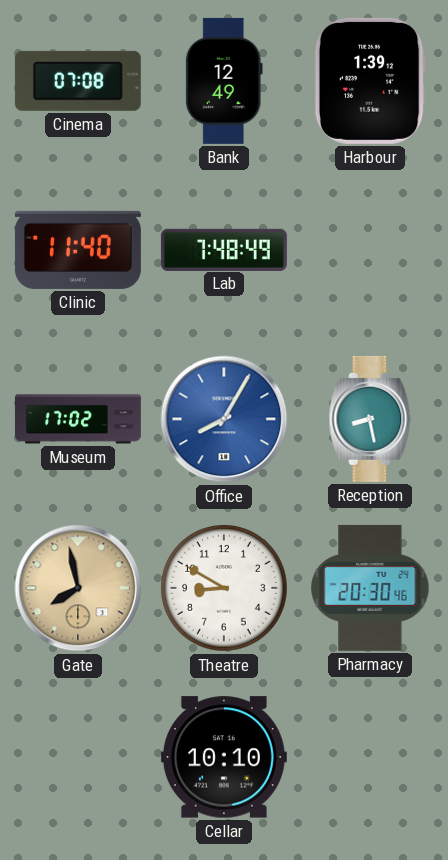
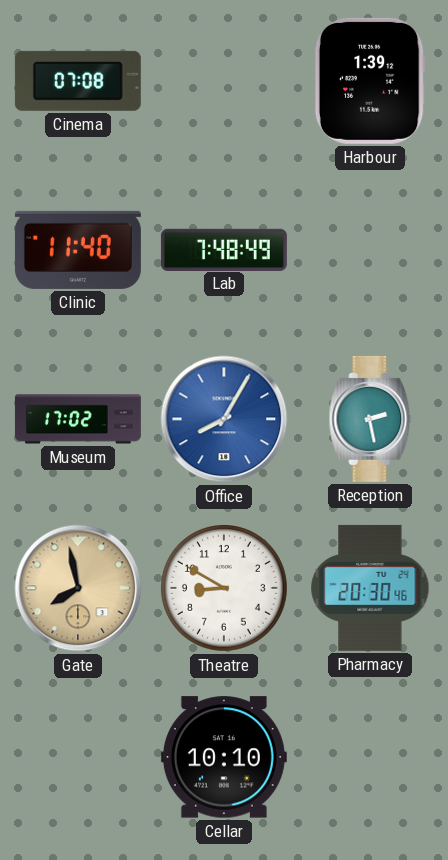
Bank: 12:49 -> none
Reception: 8:28 -> 2:28
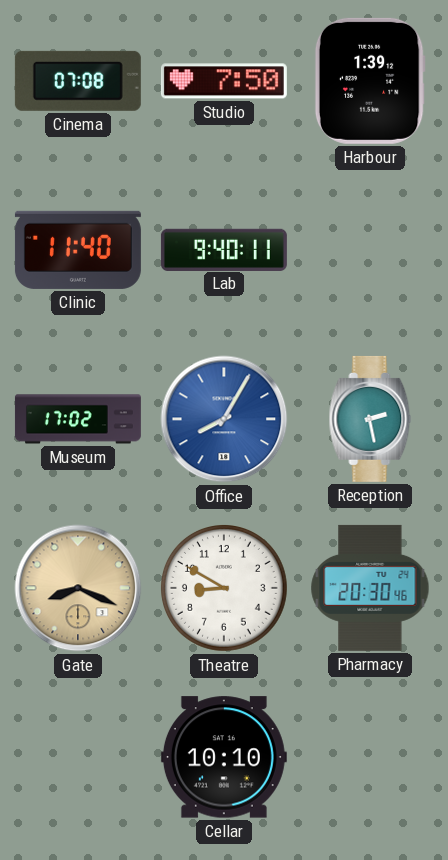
Studio: none -> 7:50
Lab: 7:48 -> 9:40
Gate: 7:58 -> 8:19
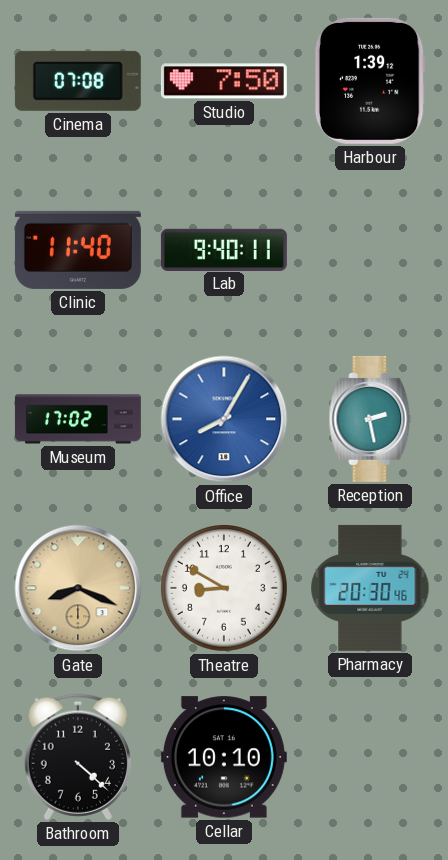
Bathroom: none -> 4:22
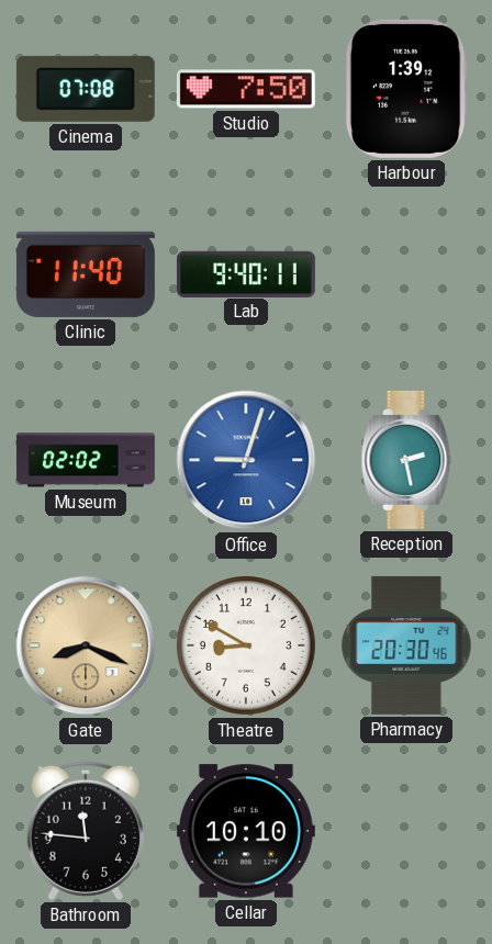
Museum: 17:02 -> 02:02
Office: 8:05 -> 9:03
Bathroom: 4:22 -> 11:46
